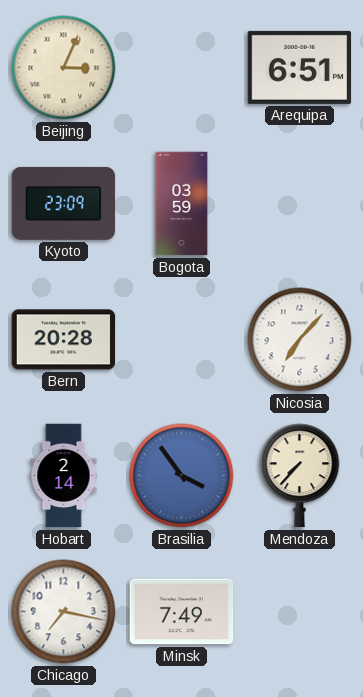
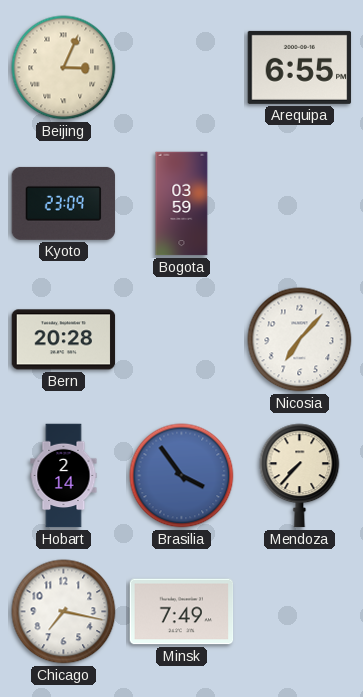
Arequipa: 6:51 -> 6:55
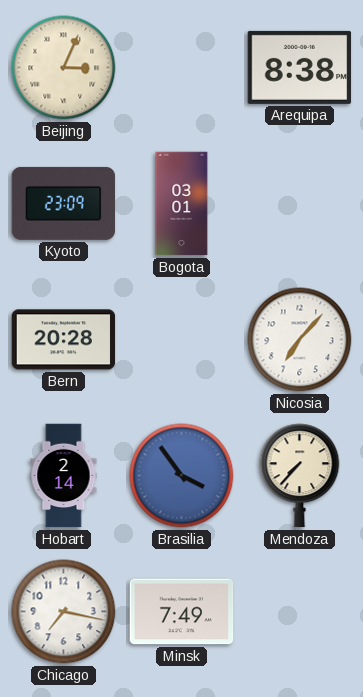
Arequipa: 6:55 -> 8:38
Bogota: 03:59 -> 03:01
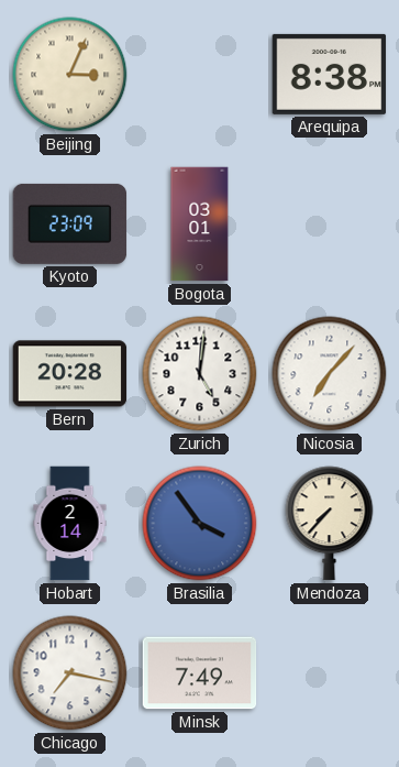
Zurich: none -> 5:01
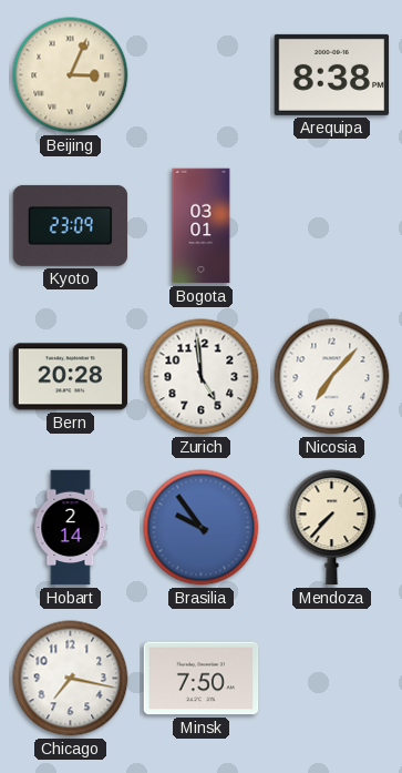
Zurich: 5:01 -> 4:59
Brasilia: 3:54 -> 9:54
Minsk: 7:49 -> 7:50
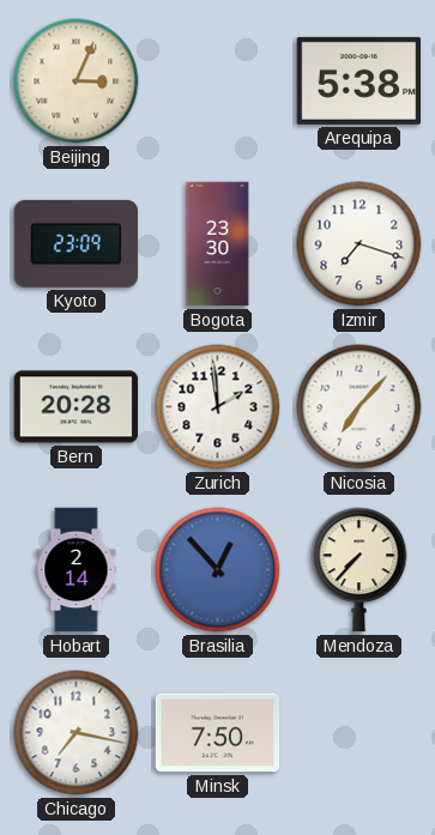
Arequipa: 8:38 -> 5:38
Bogota: 03:01 -> 23:30
Izmir: none -> 7:18
Zurich: 4:59 -> 1:59
Brasilia: 9:54 -> 12:53
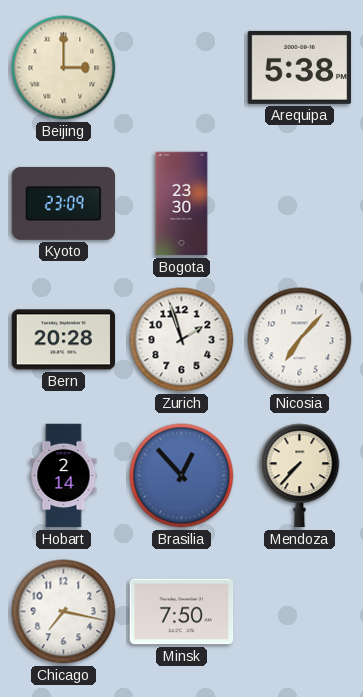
Beijing: 3:04 -> 3:00
Izmir: 7:18 -> none
Zurich: 1:59 -> 1:57
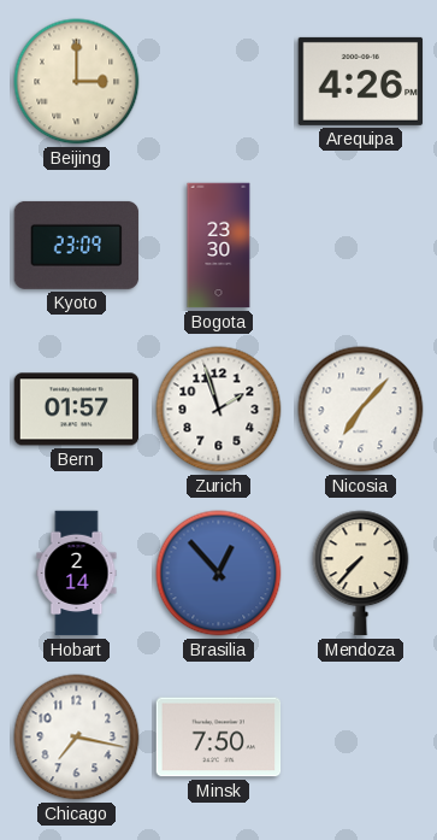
Arequipa: 5:38 -> 4:26
Bern: 20:28 -> 01:57
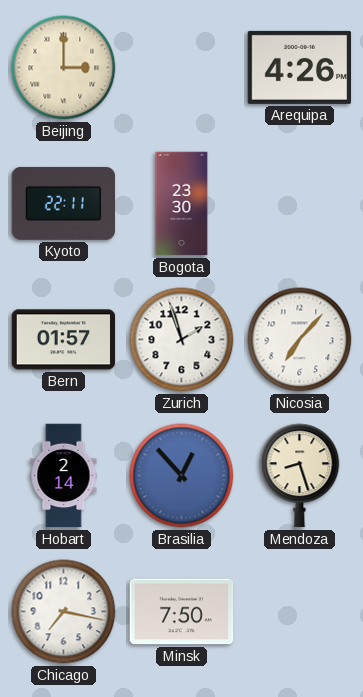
Kyoto: 23:09 -> 22:11
Mendoza: 7:37 -> 8:27
